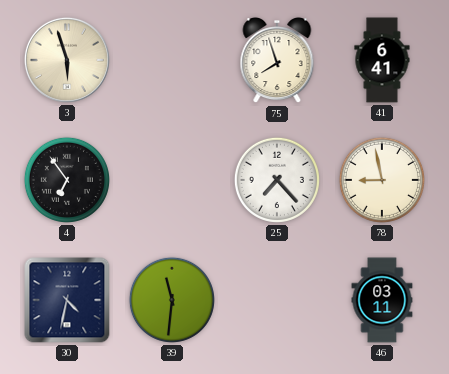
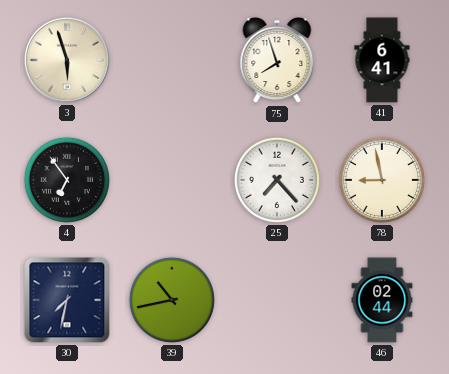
30: 4:32 -> 7:32
39: 11:31 -> 10:43
46: 03:11 -> 02:44
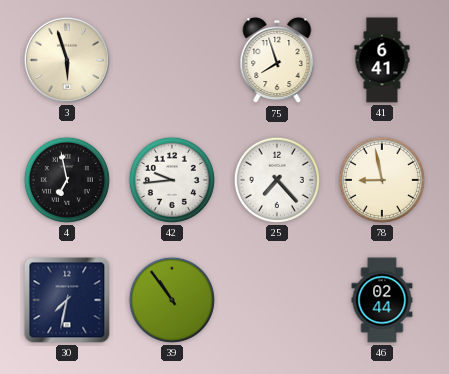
4: 6:54 -> 6:58
42: none -> 9:44
39: 10:43 -> 10:54
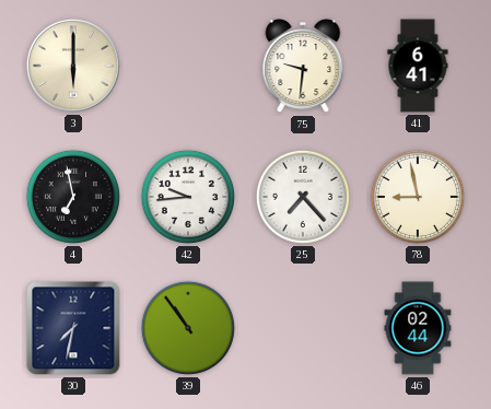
3: 5:57 -> 6:00
75: 7:57 -> 9:31
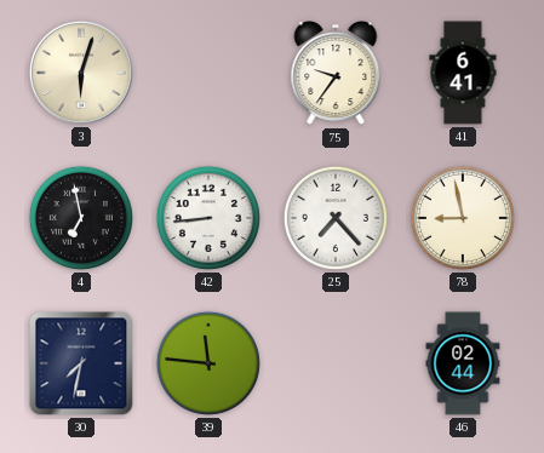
3: 6:00 -> 6:03
75: 9:31 -> 9:36
42: 9:44 -> 8:44
39: 10:54 -> 11:46
